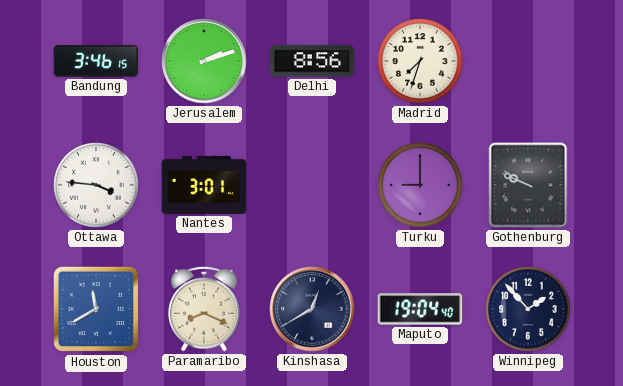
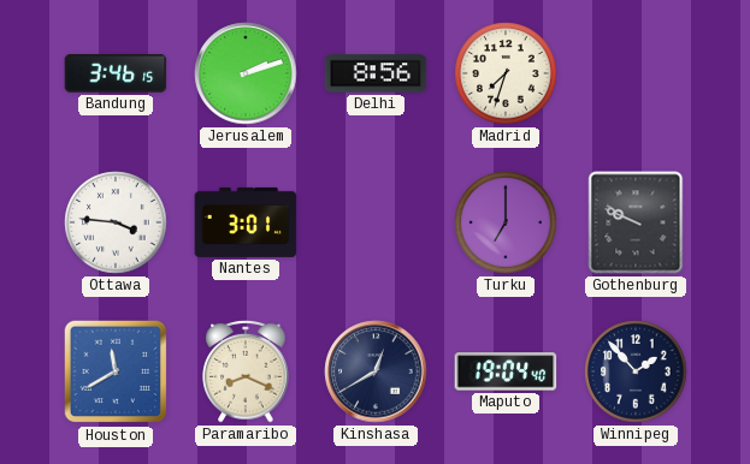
Turku: 9:00 -> 7:00
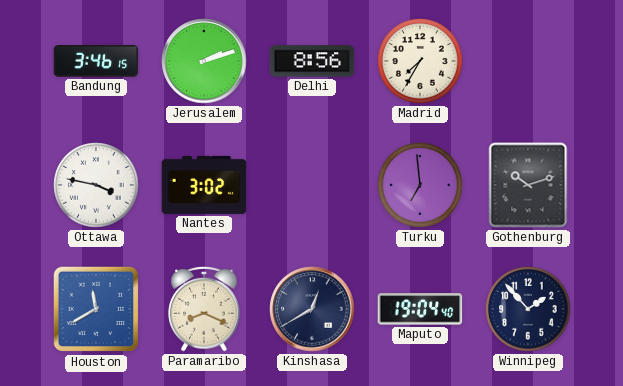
Madrid: 7:33 -> 7:35
Ottawa: 3:46 -> 3:47
Nantes: 3:01 -> 3:02
Turku: 7:00 -> 6:59
Gothenburg: 9:49 -> 10:12
